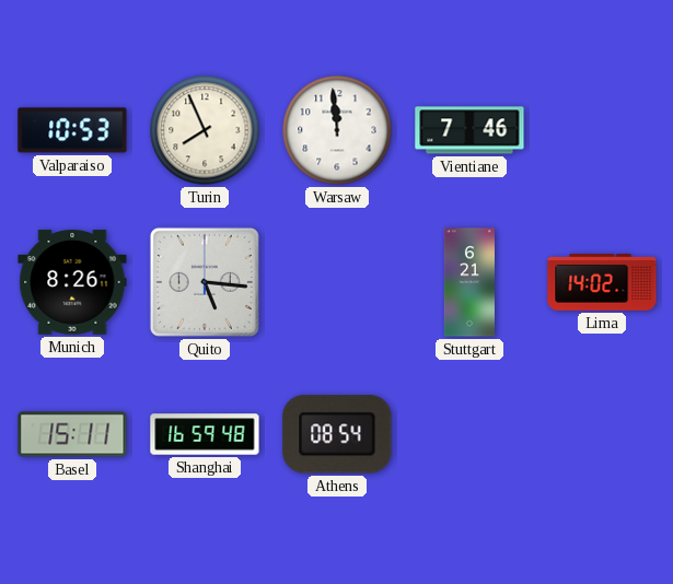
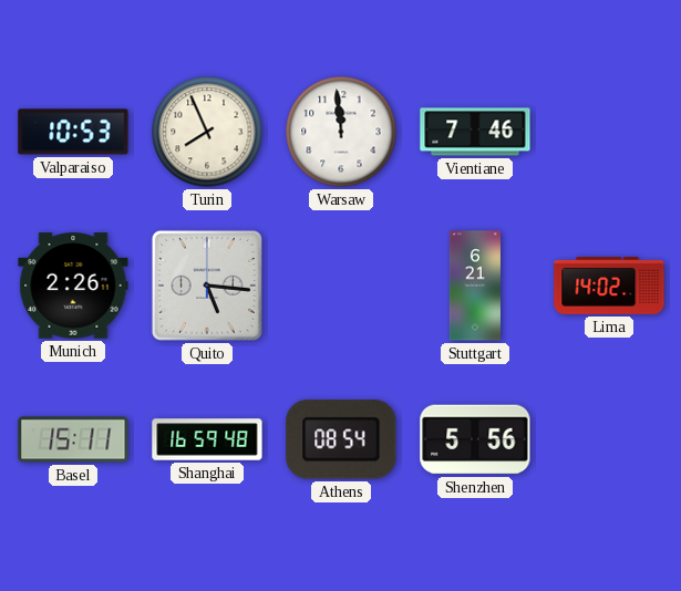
Munich: 8:26 -> 2:26
Shenzhen: none -> 5:56
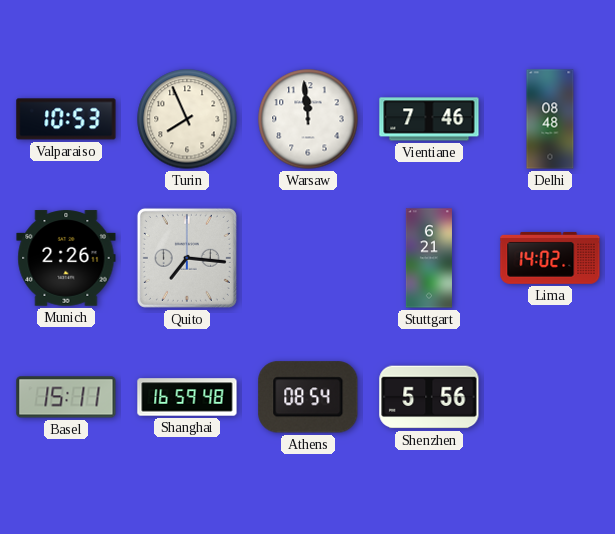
Delhi: none -> 08:48
Quito: 5:16 -> 7:16
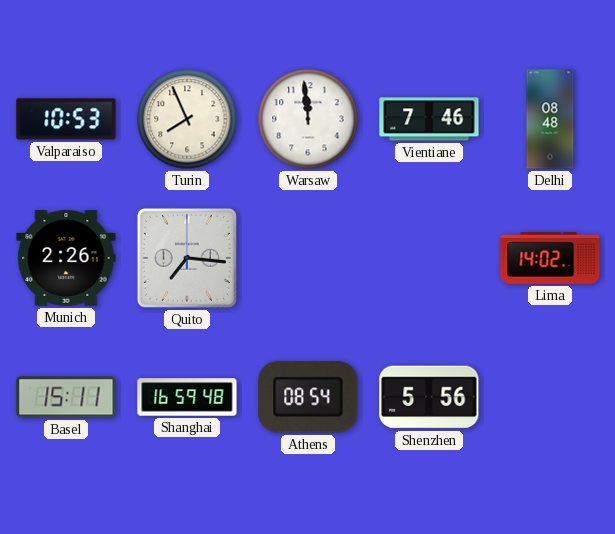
Stuttgart: 6:21 -> none
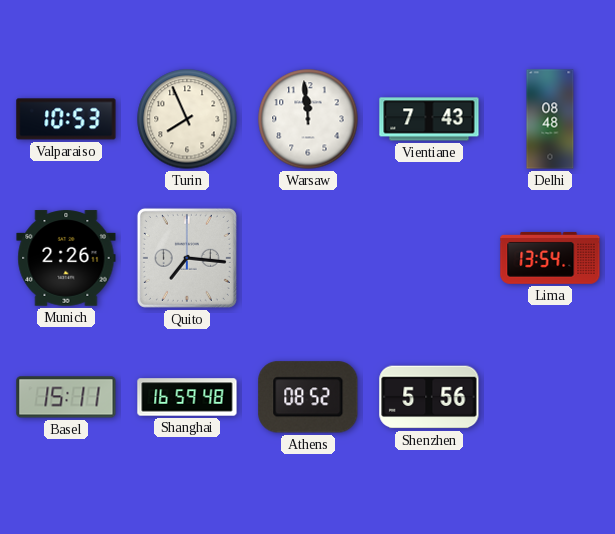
Vientiane: 7:46 -> 7:43
Lima: 14:02 -> 13:54
Athens: 08:54 -> 08:52
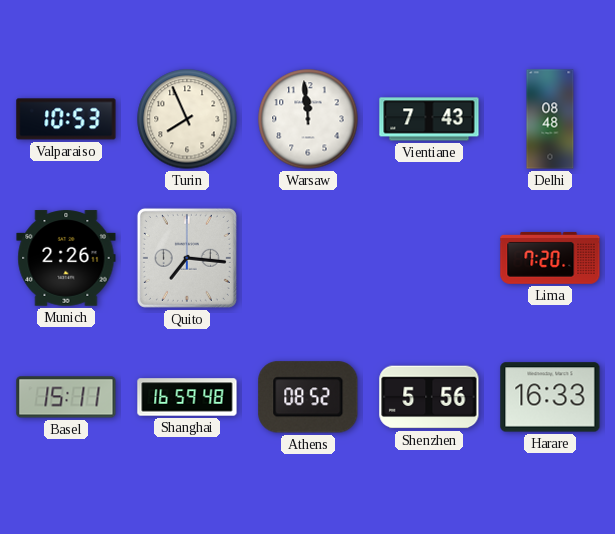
Lima: 13:54 -> 7:20
Harare: none -> 16:33
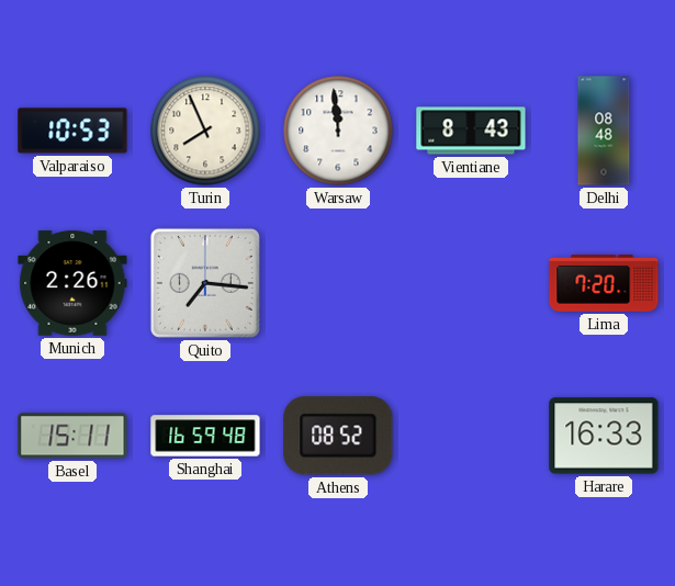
Vientiane: 7:43 -> 8:43
Shenzhen: 5:56 -> none
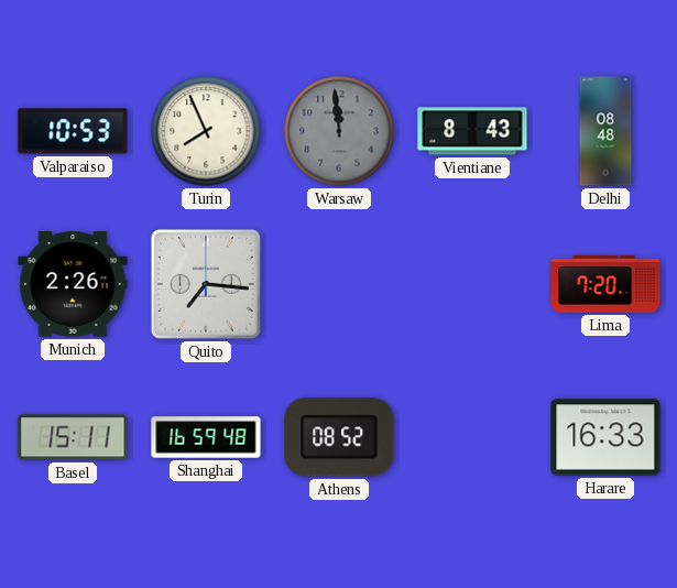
Warsaw dial: white -> grey
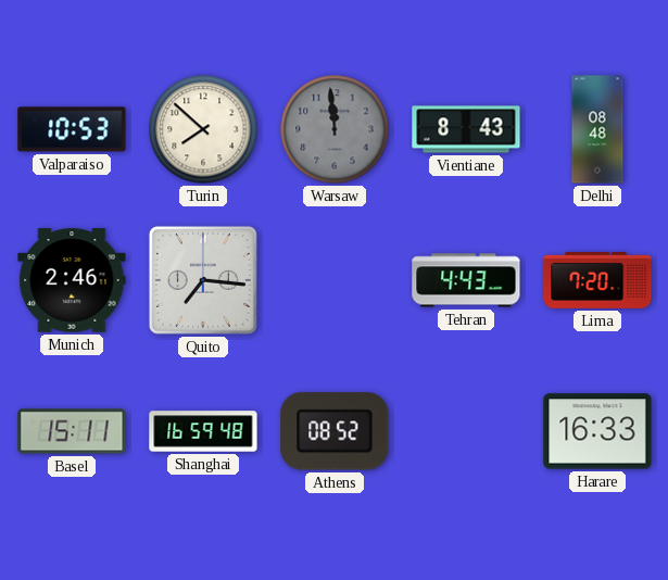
Turin: 7:56 -> 7:52
Munich: 2:26 -> 2:46
Tehran: none -> 4:43
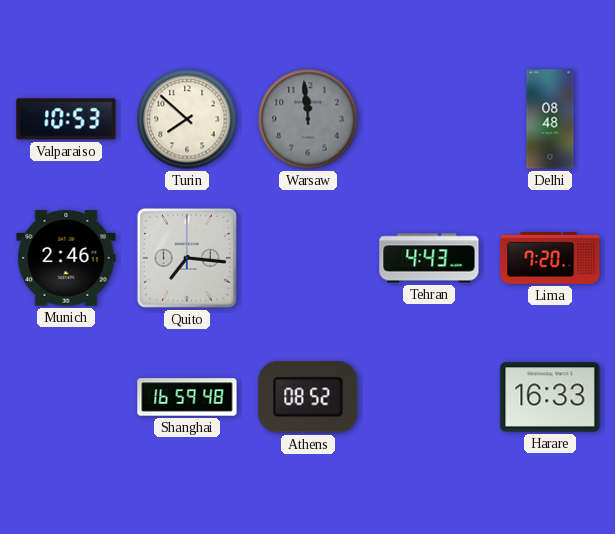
Vientiane: 8:43 -> none
Basel: 15:11 -> none
